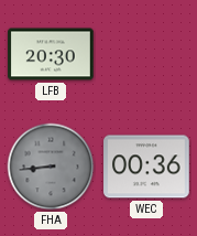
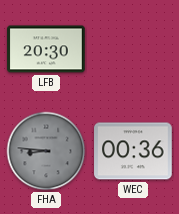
FHA: 8:44 -> 8:46
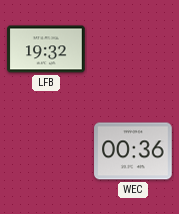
LFB: 20:30 -> 19:32
FHA: 8:46 -> none
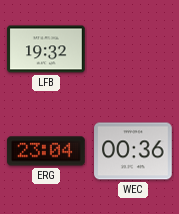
ERG: none -> 23:04
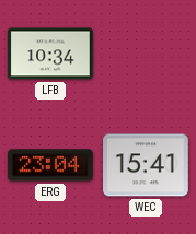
LFB: 19:32 -> 10:34
WEC: 00:36 -> 15:41
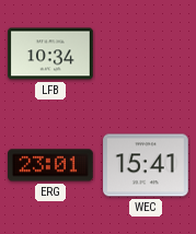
ERG: 23:04 -> 23:01
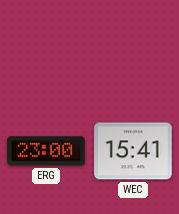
LFB: 10:34 -> none
ERG: 23:01 -> 23:00
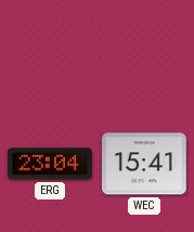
ERG: 23:00 -> 23:04
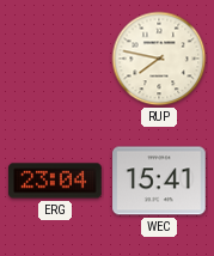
RUP: none -> 7:47
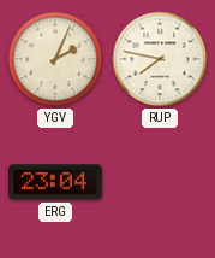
YGV: none -> 2:04
WEC: 15:41 -> none
